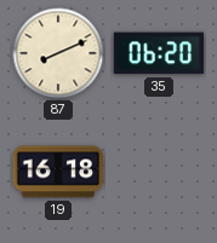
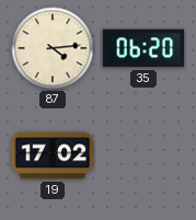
87: 8:11 -> 4:14
19: 16:18 -> 17:02
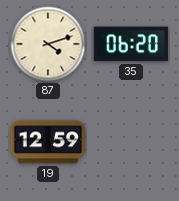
87: 4:14 -> 4:12
19: 17:02 -> 12:59
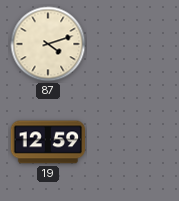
35: 06:20 -> none
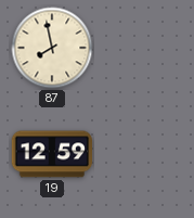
87: 4:12 -> 7:58
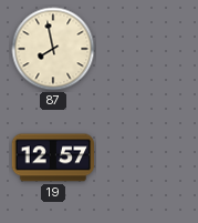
19: 12:59 -> 12:57
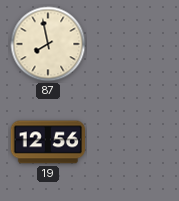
19: 12:57 -> 12:56
